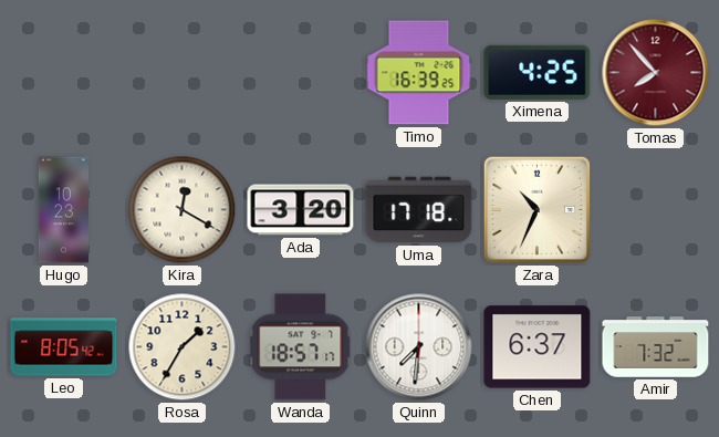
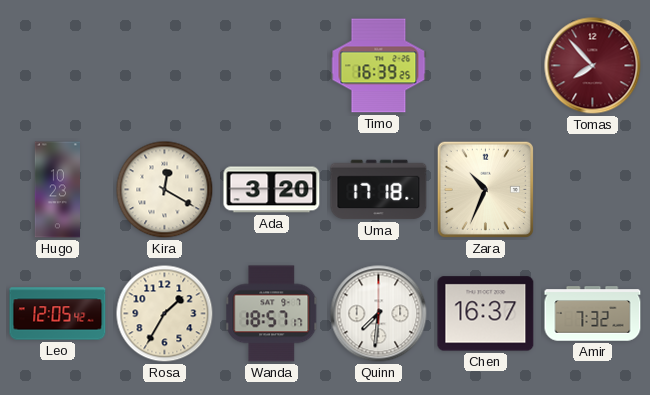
Ximena: 4:25 -> none
Leo: 8:05 -> 12:05
Chen: 6:37 -> 16:37
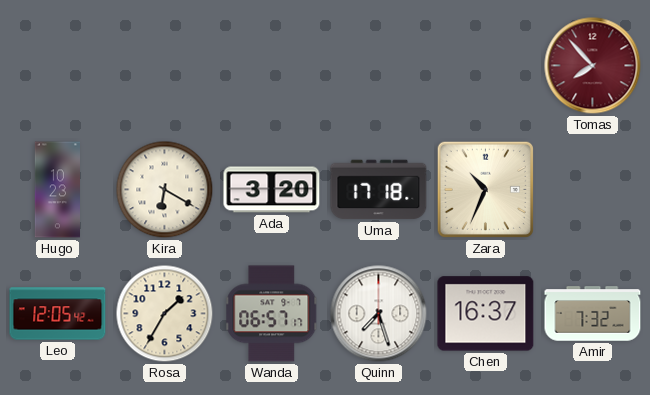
Timo: 16:39 -> none
Kira: 12:20 -> 6:20
Wanda: 18:57 -> 06:57
Quinn: 7:31 -> 7:27
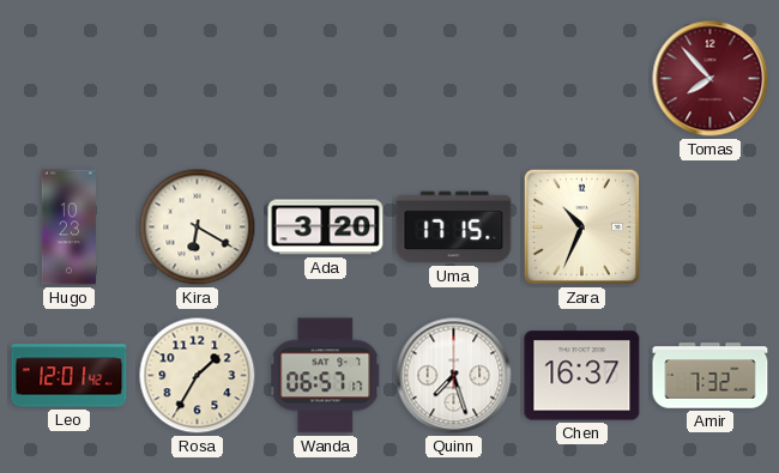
Uma: 17:18 -> 17:15
Leo: 12:05 -> 12:01
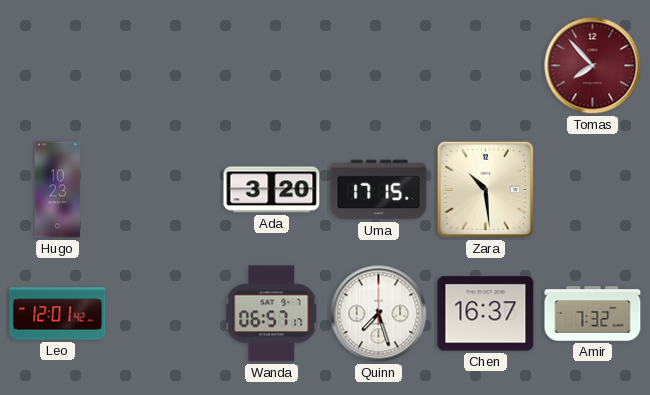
Kira: 6:20 -> none
Zara: 10:34 -> 10:29
Rosa: 1:35 -> none
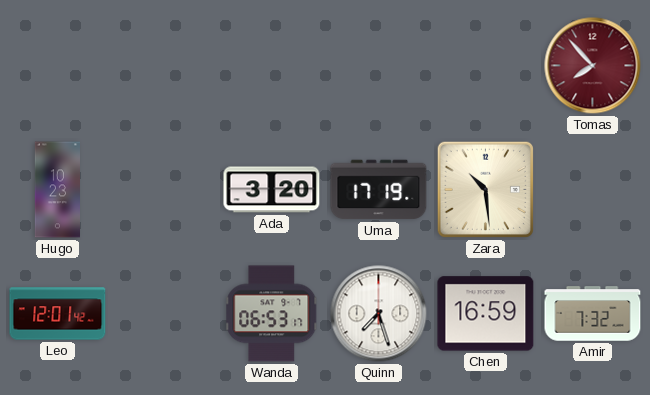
Uma: 17:15 -> 17:19
Wanda: 06:57 -> 06:53
Chen: 16:37 -> 16:59
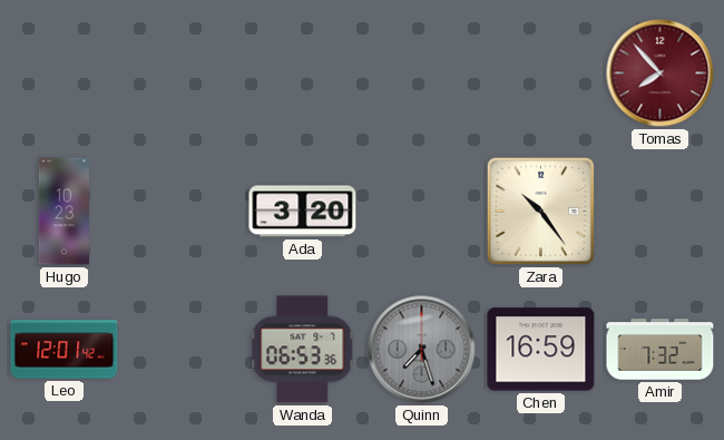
Uma: 17:19 -> none
Zara: 10:29 -> 10:24
Wanda: 06:53:17 -> 06:53:36
Quinn dial: white -> grey
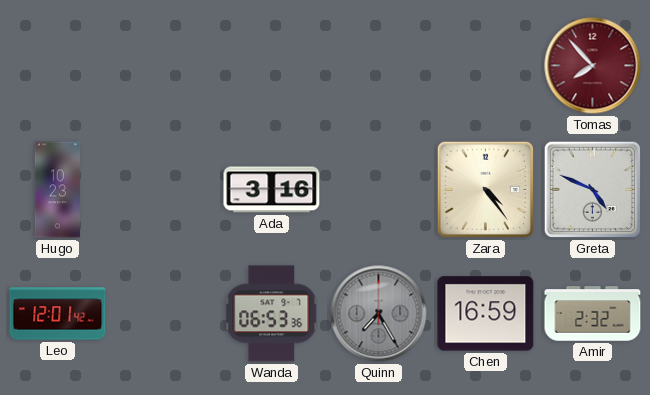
Ada: 3:20 -> 3:16
Zara: 10:24 -> 4:24
Greta: none -> 4:49
Quinn: 7:27 -> 7:25
Amir: 7:32 -> 2:32
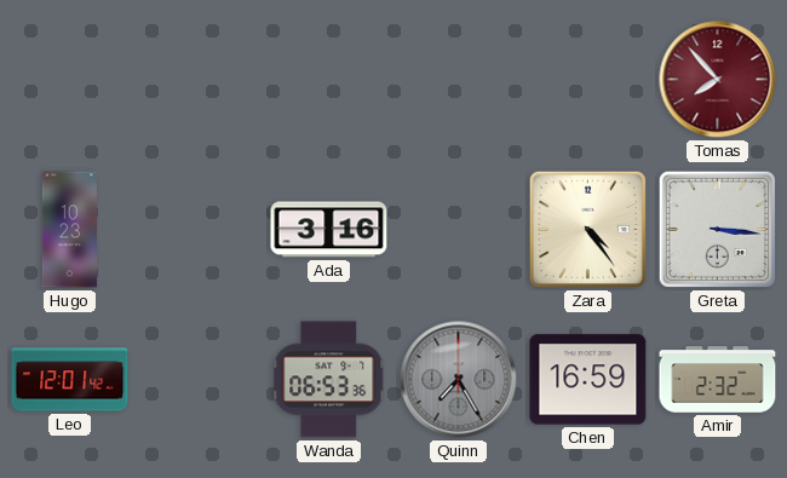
Greta: 4:49 -> 3:16
